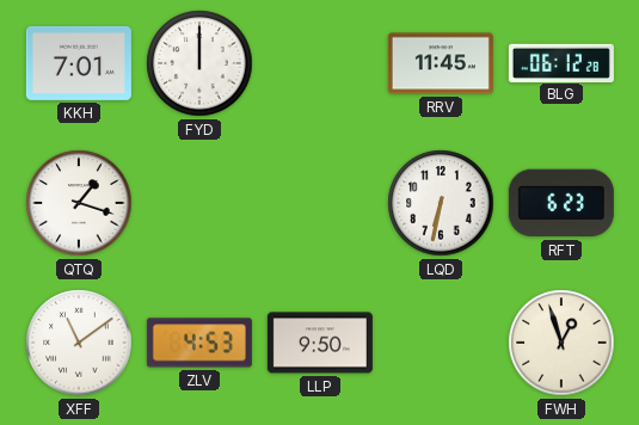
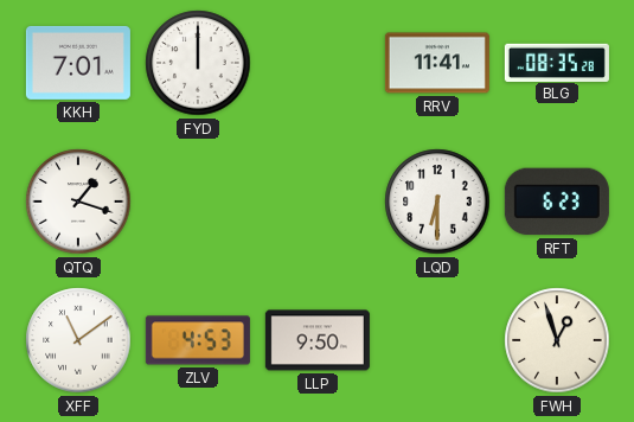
RRV: 11:45 -> 11:41
BLG: 06:12 -> 08:35
LQD: 6:32 -> 6:30
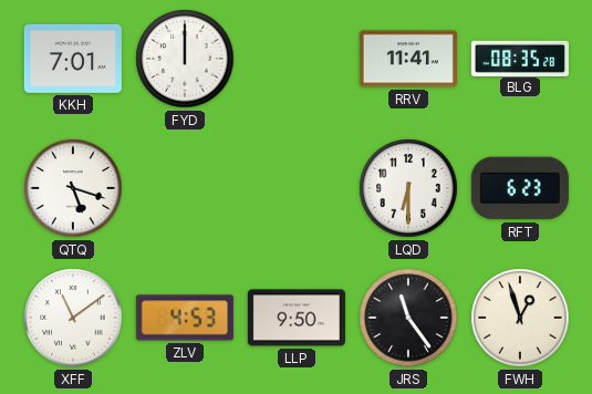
QTQ: 1:18 -> 5:18
JRS: none -> 11:24
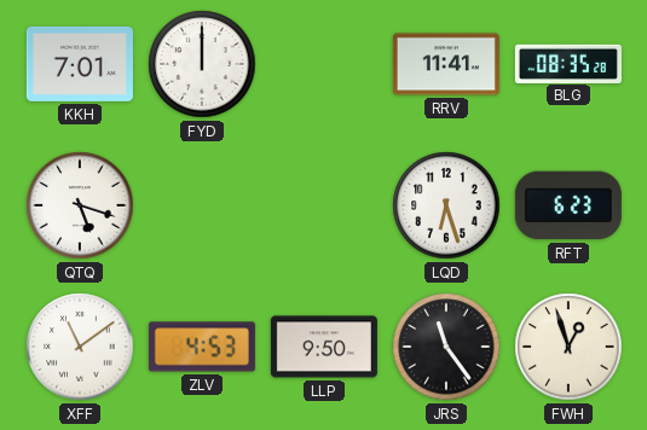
LQD: 6:30 -> 6:27
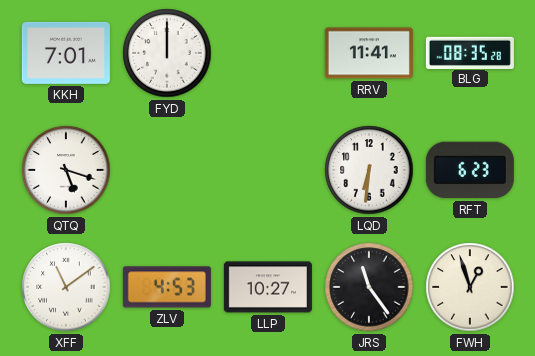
LQD: 6:27 -> 6:31
LLP: 9:50 -> 10:27
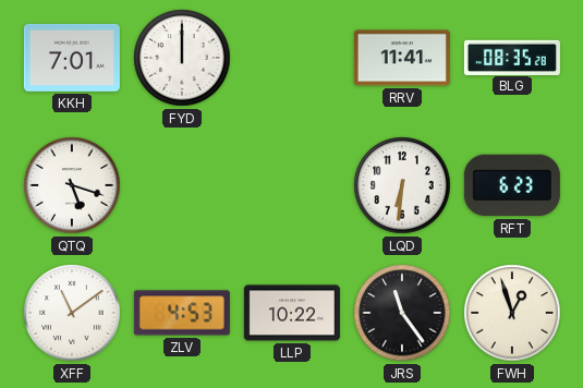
LLP: 10:27 -> 10:22
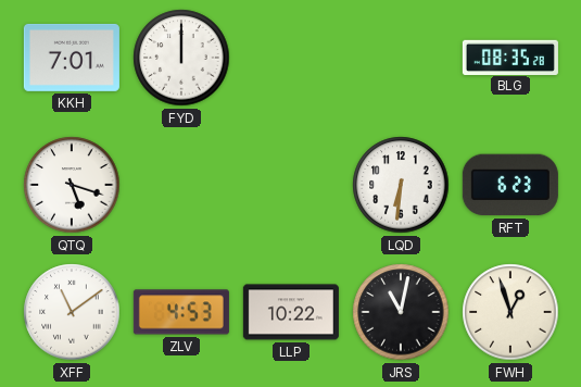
RRV: 11:41 -> none
JRS: 11:24 -> 11:02
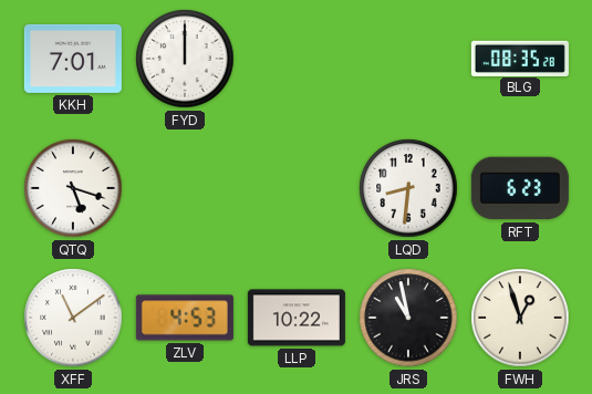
LQD: 6:31 -> 8:31
JRS: 11:02 -> 10:58
